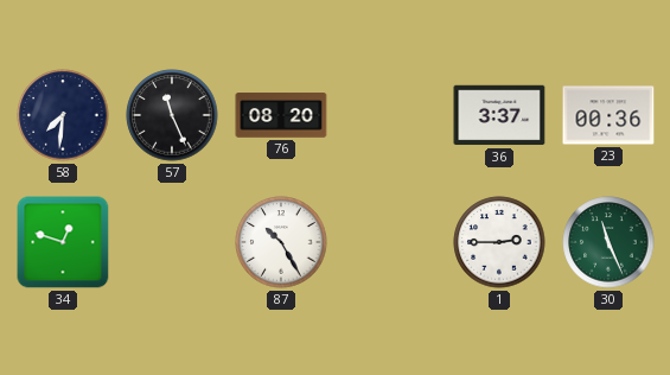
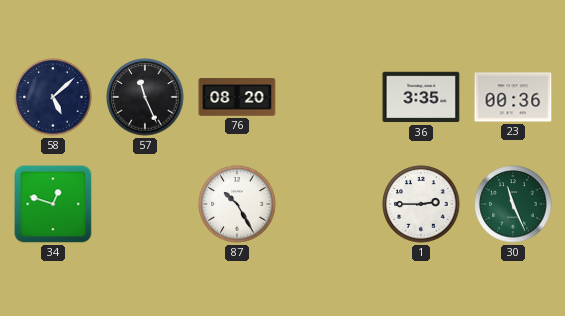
58: 7:31 -> 5:08
36: 3:37 -> 3:35
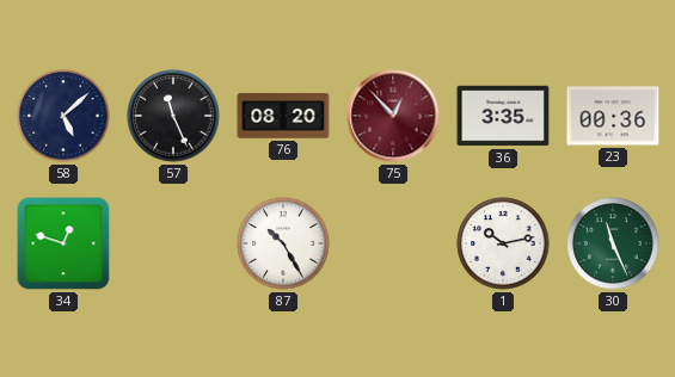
75: none -> 12:53
1: 2:45 -> 10:13
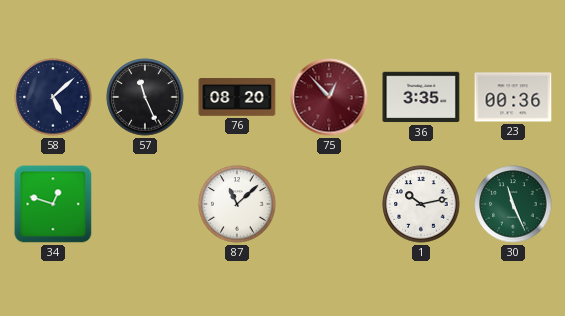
87: 10:25 -> 11:08
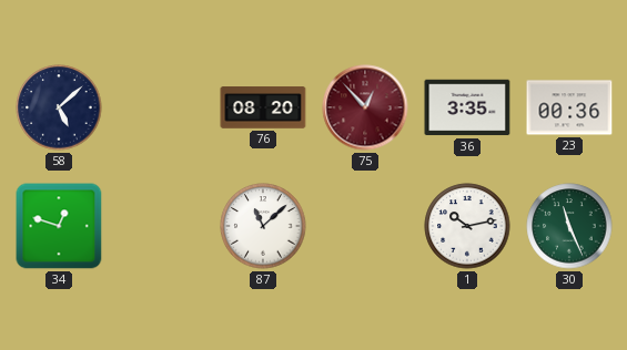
57: 11:26 -> none
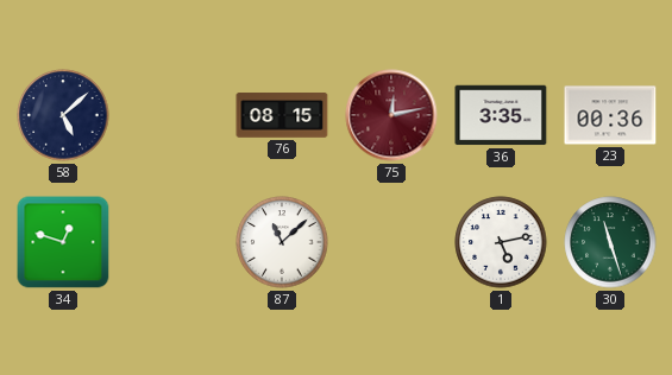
76: 08:20 -> 08:15
75: 12:53 -> 12:13
1: 10:13 -> 5:13
30: 11:26 -> 11:27
